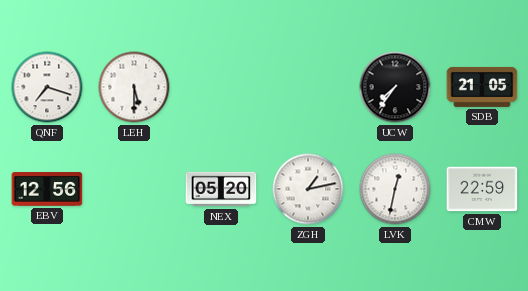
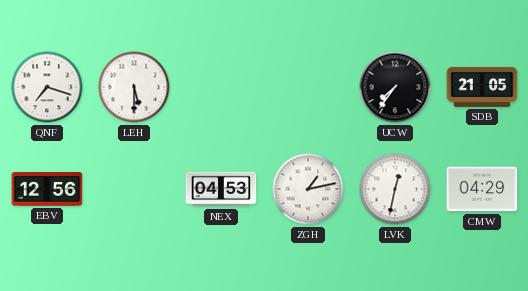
NEX: 05:20 -> 04:53
CMW: 22:59 -> 04:29
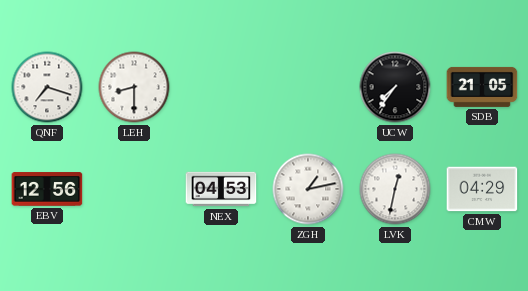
LEH: 5:30 -> 8:30
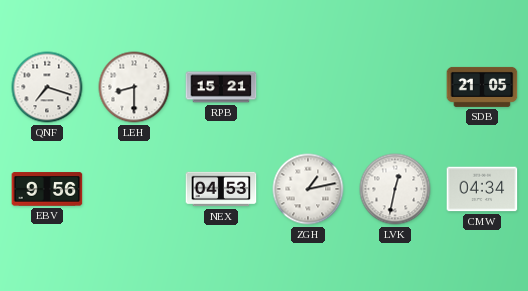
RPB: none -> 15:21
UCW: 7:36 -> none
EBV: 12:56 -> 9:56
CMW: 04:29 -> 04:34
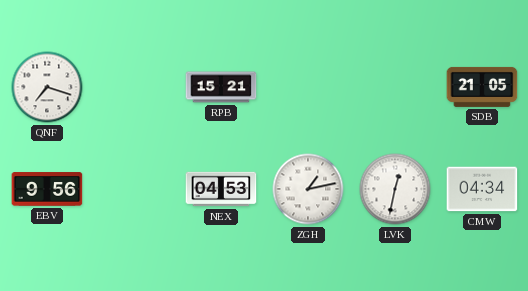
LEH: 8:30 -> none
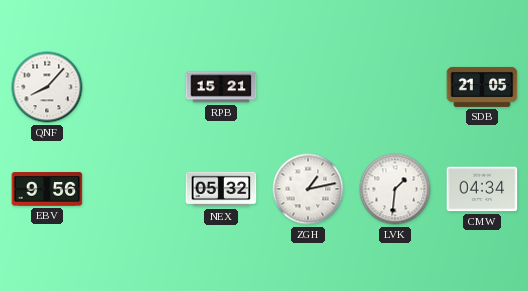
QNF: 7:18 -> 8:07
NEX: 04:53 -> 05:32
LVK: 12:32 -> 1:31
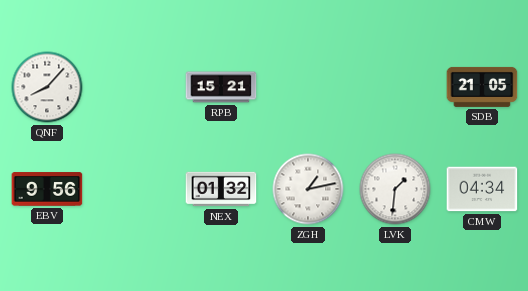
NEX: 05:32 -> 01:32
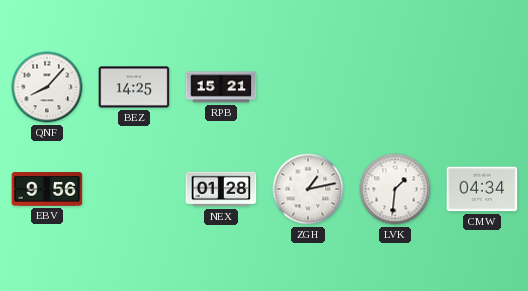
BEZ: none -> 14:25
SDB: 21:05 -> none
NEX: 01:32 -> 01:28
